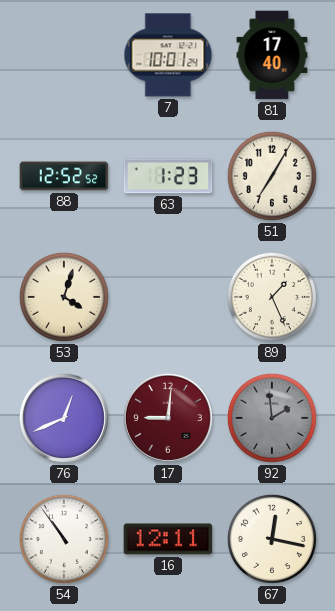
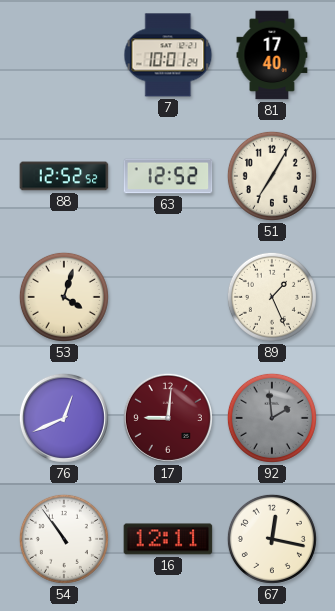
63: 1:23 -> 12:52
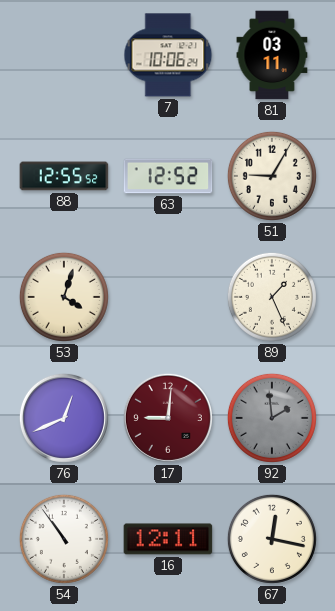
7: 10:01 -> 10:06
81: 17:40 -> 03:11
88: 12:52 -> 12:55
51: 7:05 -> 9:05
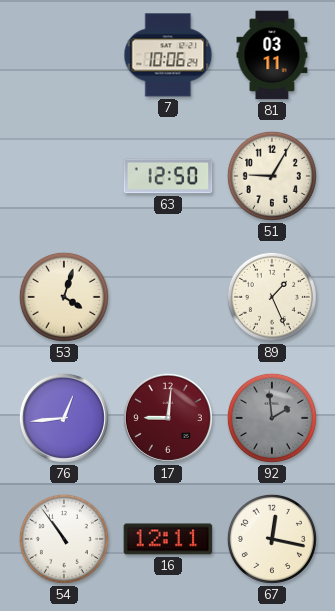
88: 12:55 -> none
63: 12:52 -> 12:50
76: 12:41 -> 12:44
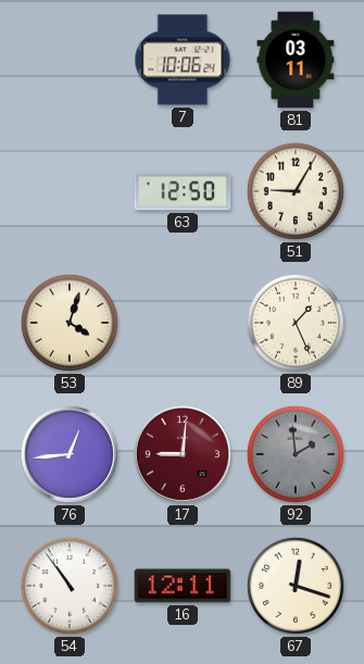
67: 12:17 -> 12:18
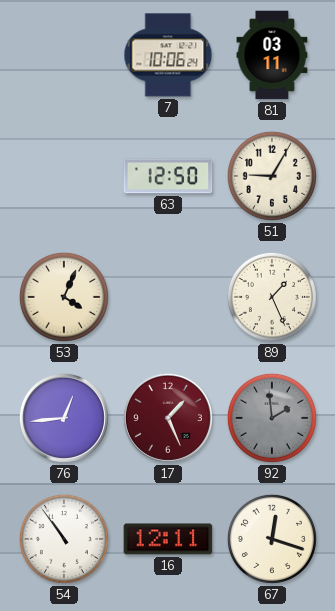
53: 4:03 -> 4:04
17: 9:01 -> 1:26
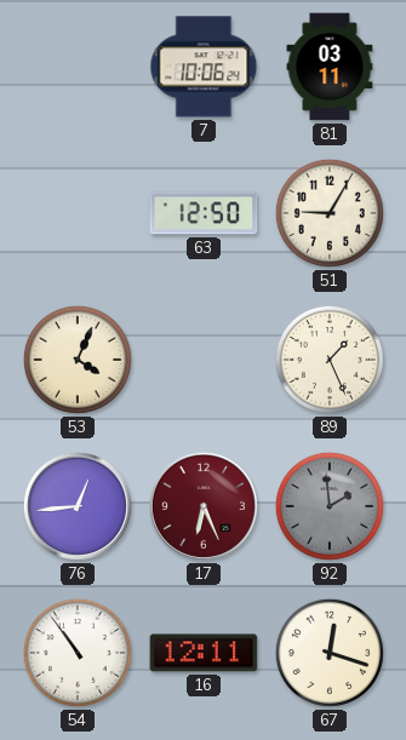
17: 1:26 -> 6:26
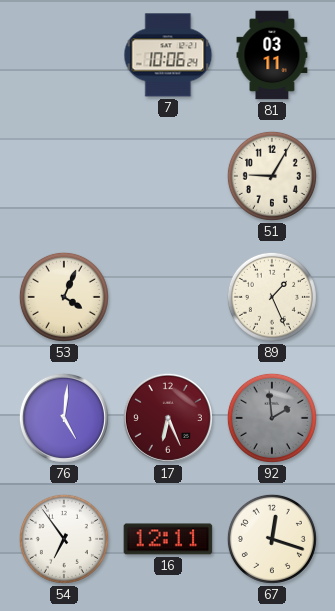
63: 12:50 -> none
76: 12:44 -> 5:01
54: 10:54 -> 6:54
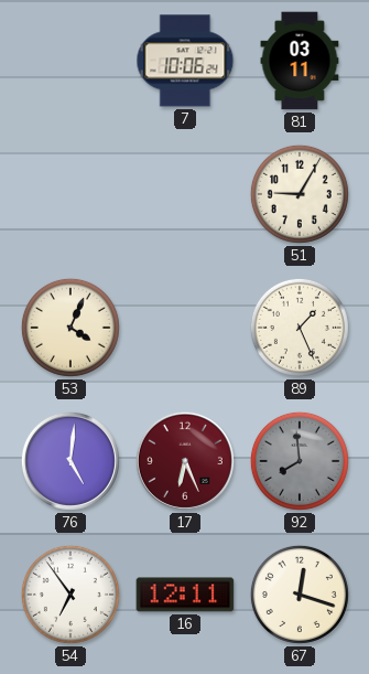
92: 1:59 -> 7:59
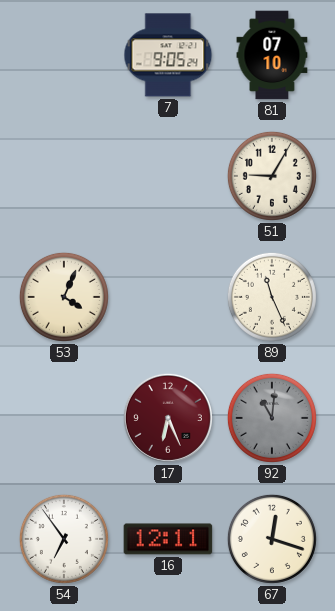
7: 10:06 -> 9:05
81: 03:11 -> 07:10
89: 1:26 -> 11:26
76: 5:01 -> none
92: 7:59 -> 11:01
